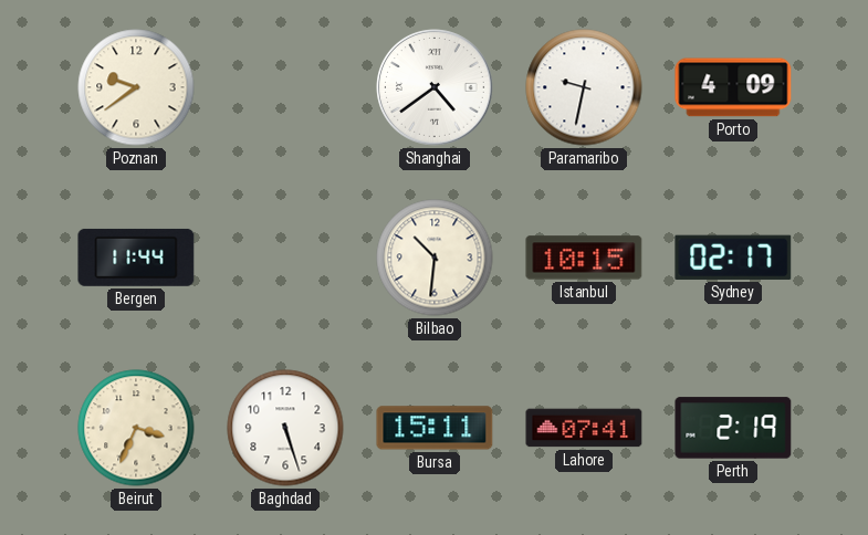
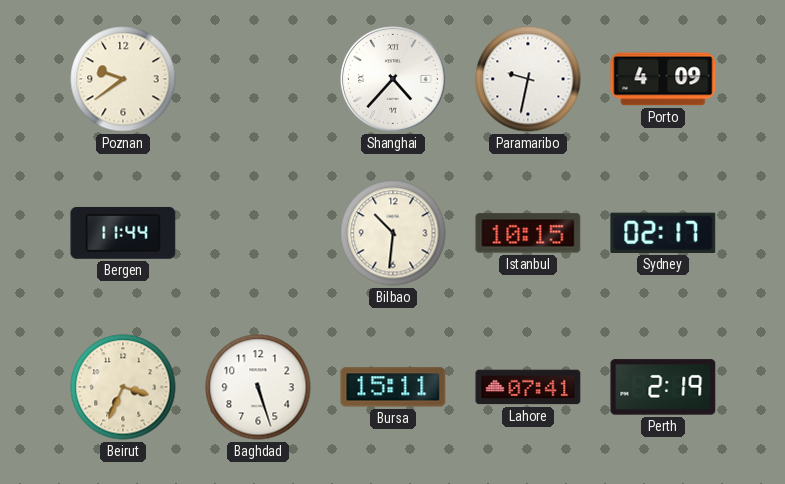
Shanghai: 4:39 -> 4:37
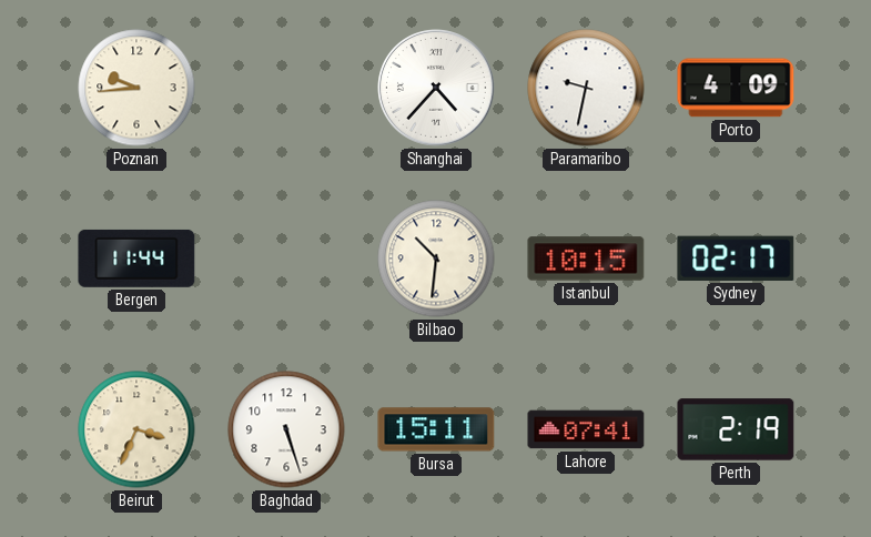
Poznan: 9:39 -> 9:44
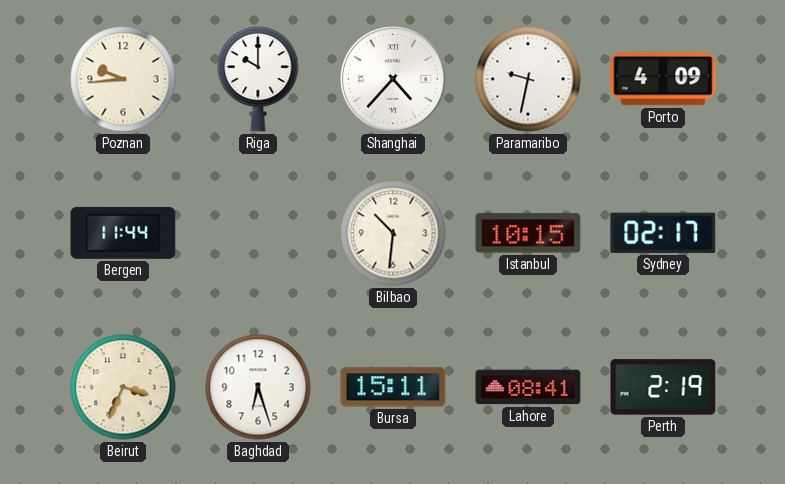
Riga: none -> 10:00
Baghdad: 5:27 -> 6:27
Lahore: 07:41 -> 08:41
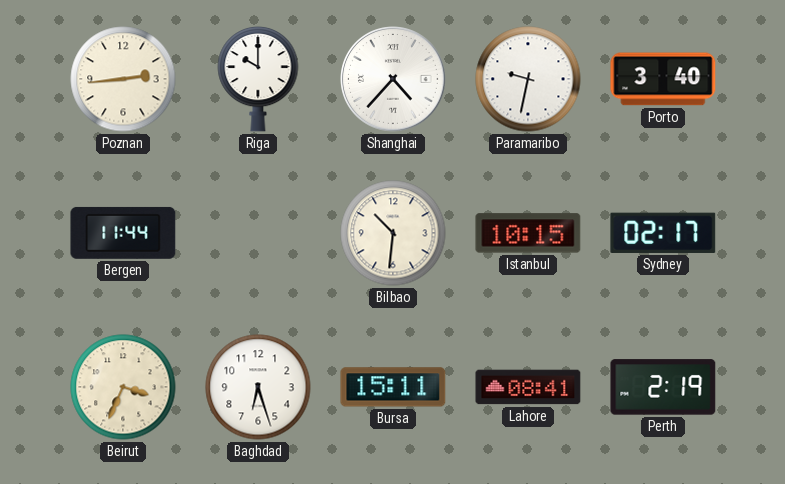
Poznan: 9:44 -> 2:44
Porto: 4:09 -> 3:40
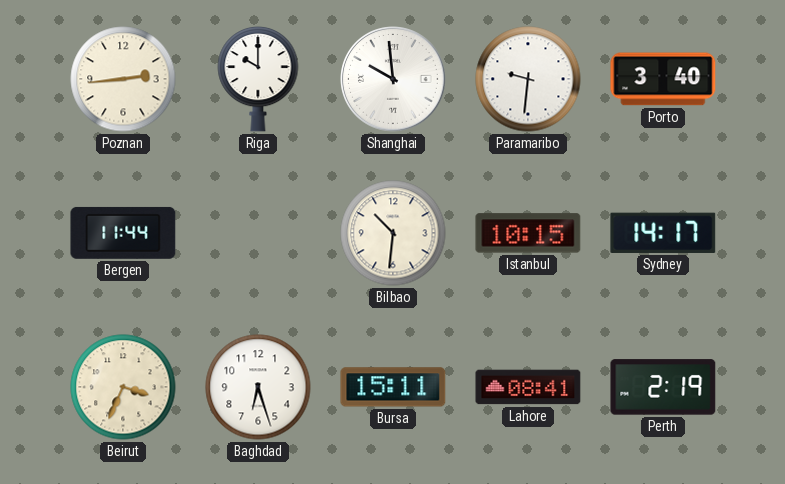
Shanghai: 4:37 -> 9:59
Paramaribo: 9:32 -> 9:31
Sydney: 02:17 -> 14:17
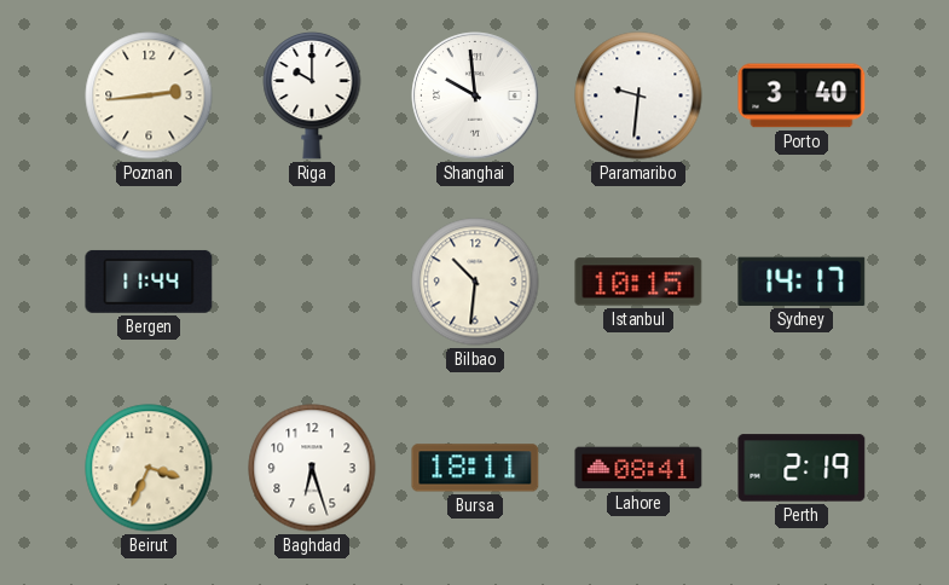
Bursa: 15:11 -> 18:11
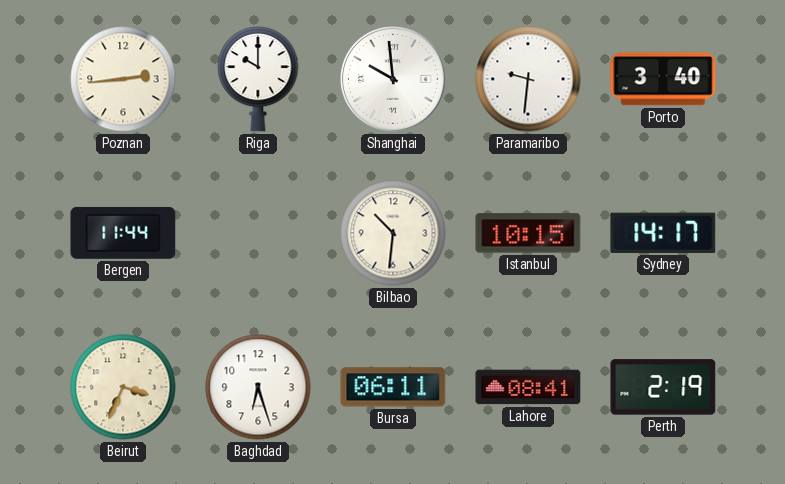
Bursa: 18:11 -> 06:11
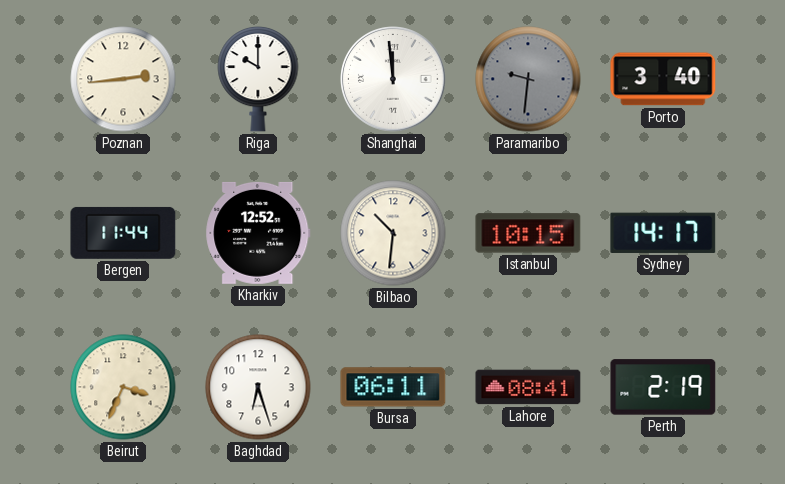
Shanghai: 9:59 -> 11:59
Paramaribo dial: white -> grey
Kharkiv: none -> 12:52
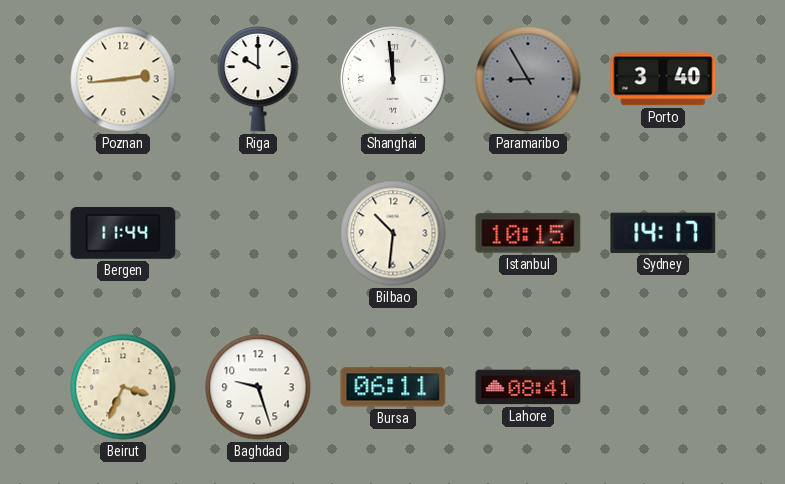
Paramaribo: 9:31 -> 8:55
Kharkiv: 12:52 -> none
Baghdad: 6:27 -> 9:27
Perth: 2:19 -> none
